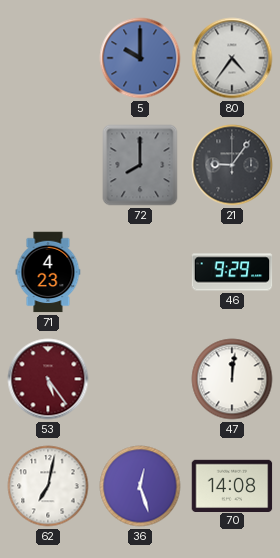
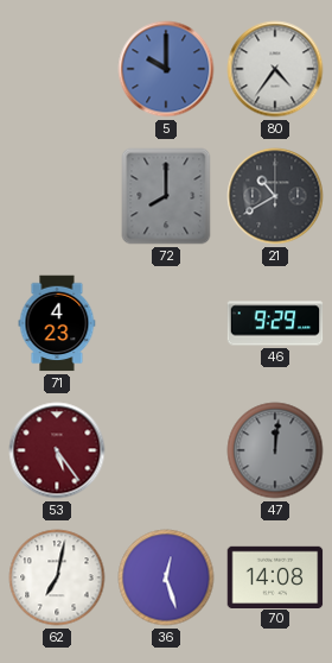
21: 9:06 -> 10:40
47 dial: white -> grey
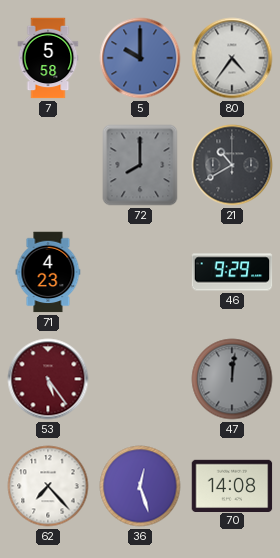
7: none -> 5:58
62: 7:02 -> 7:23
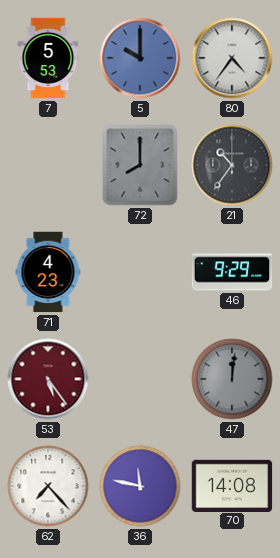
7: 5:58 -> 5:53
21: 10:40 -> 10:36
36: 12:27 -> 11:47
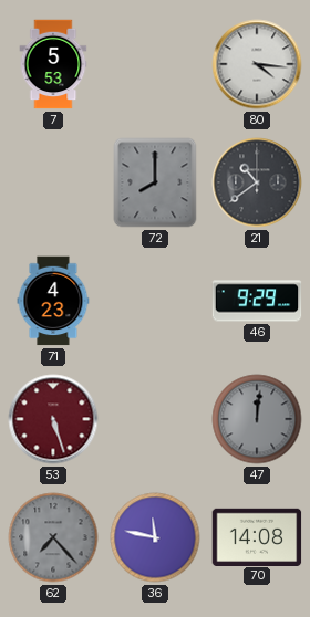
5: 10:00 -> none
80: 4:36 -> 4:16
21: 10:36 -> 10:39
53: 5:24 -> 5:27
62 dial: white -> grey
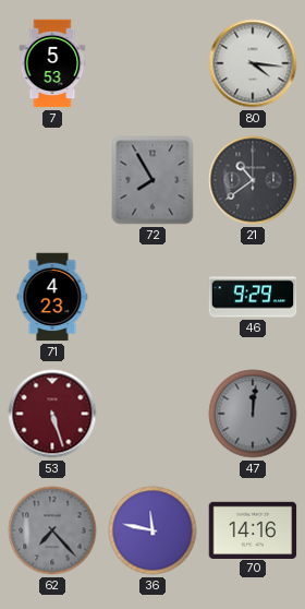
72: 8:00 -> 7:55
70: 14:08 -> 14:16
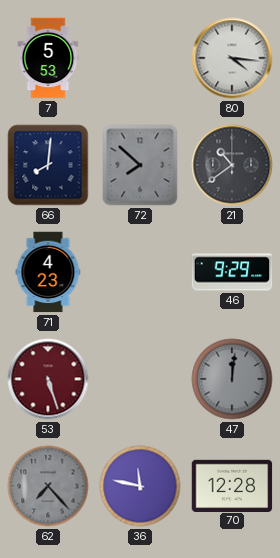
66: none -> 8:01
72: 7:55 -> 7:52
70: 14:16 -> 12:28
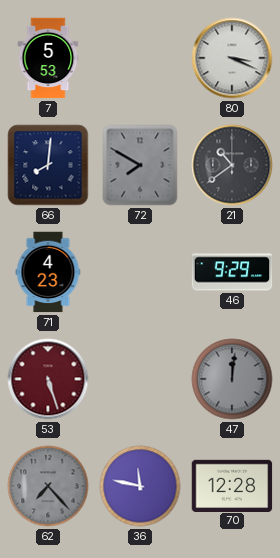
80: 4:16 -> 3:19
72: 7:52 -> 7:50
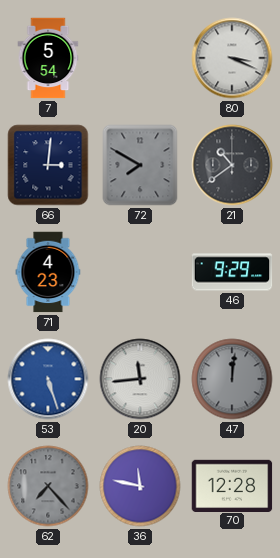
7: 5:53 -> 5:54
66: 8:01 -> 3:01
53 dial: burgundy -> blue
20: none -> 11:44
